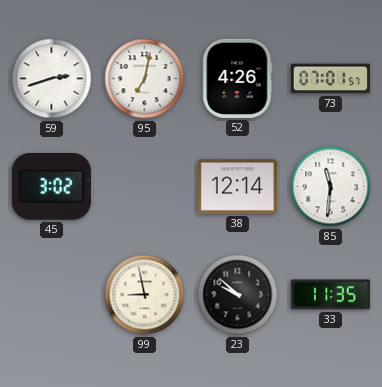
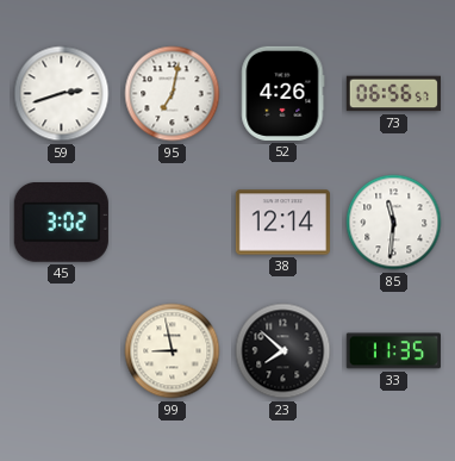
73: 07:01 -> 06:56
23: 9:52 -> 7:52
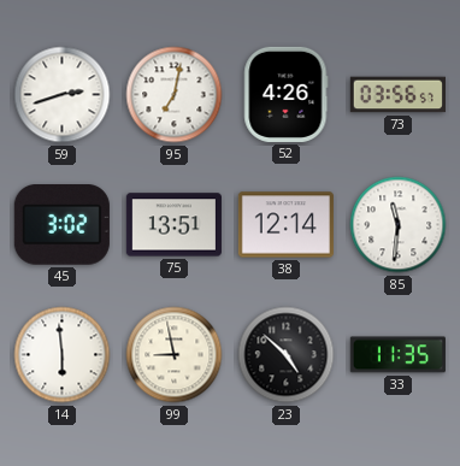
73: 06:56 -> 03:56
75: none -> 13:51
14: none -> 5:59
23: 7:52 -> 4:52
